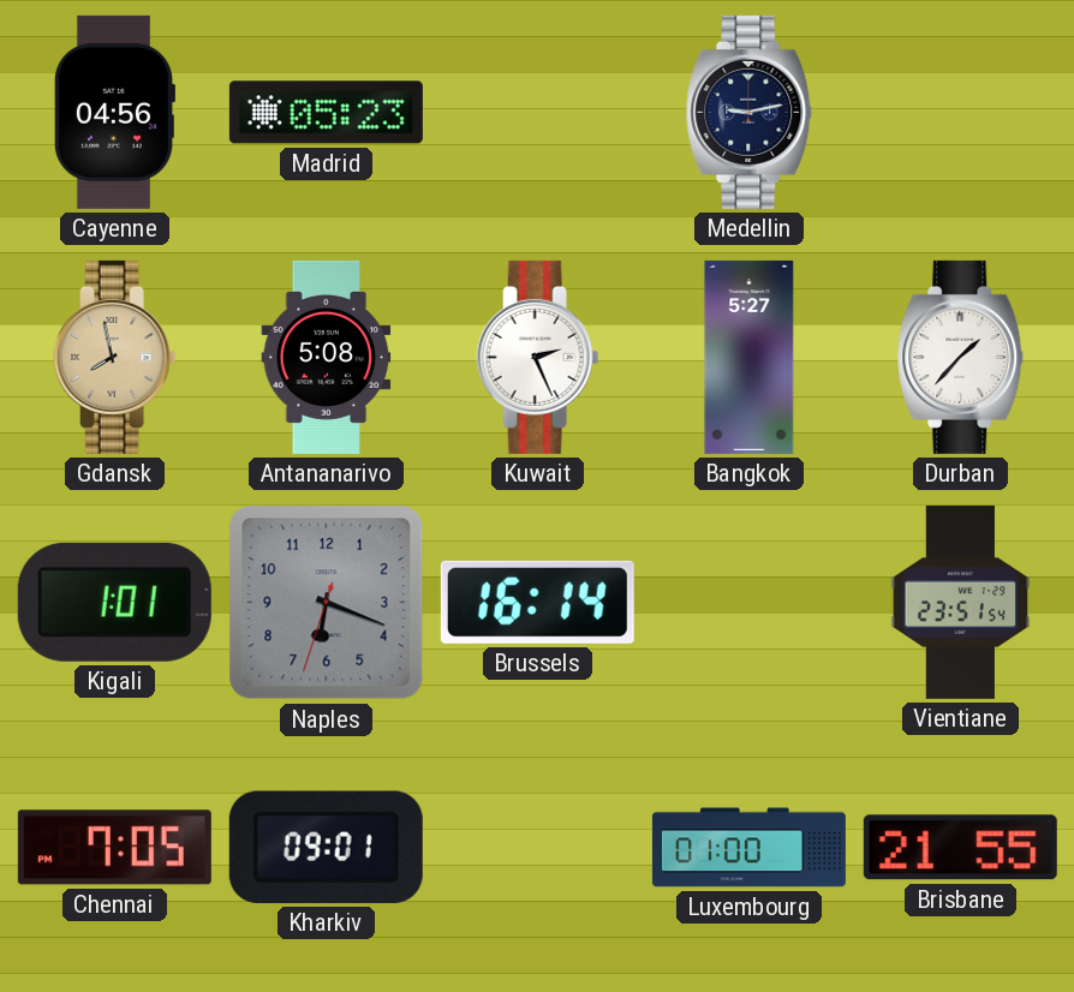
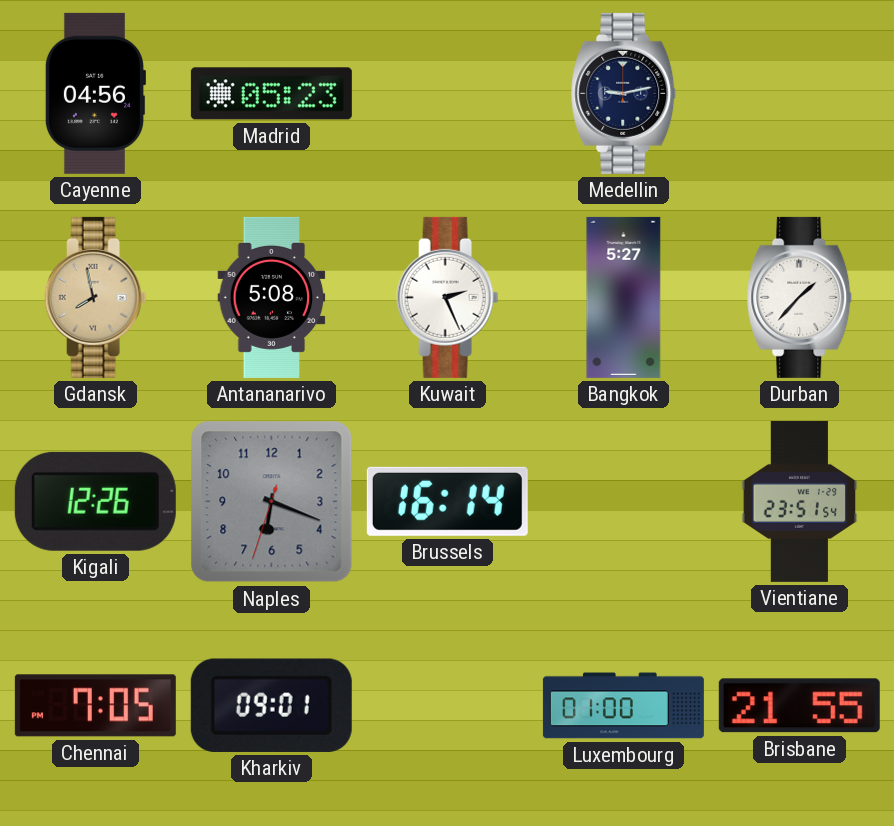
Kigali: 1:01 -> 12:26
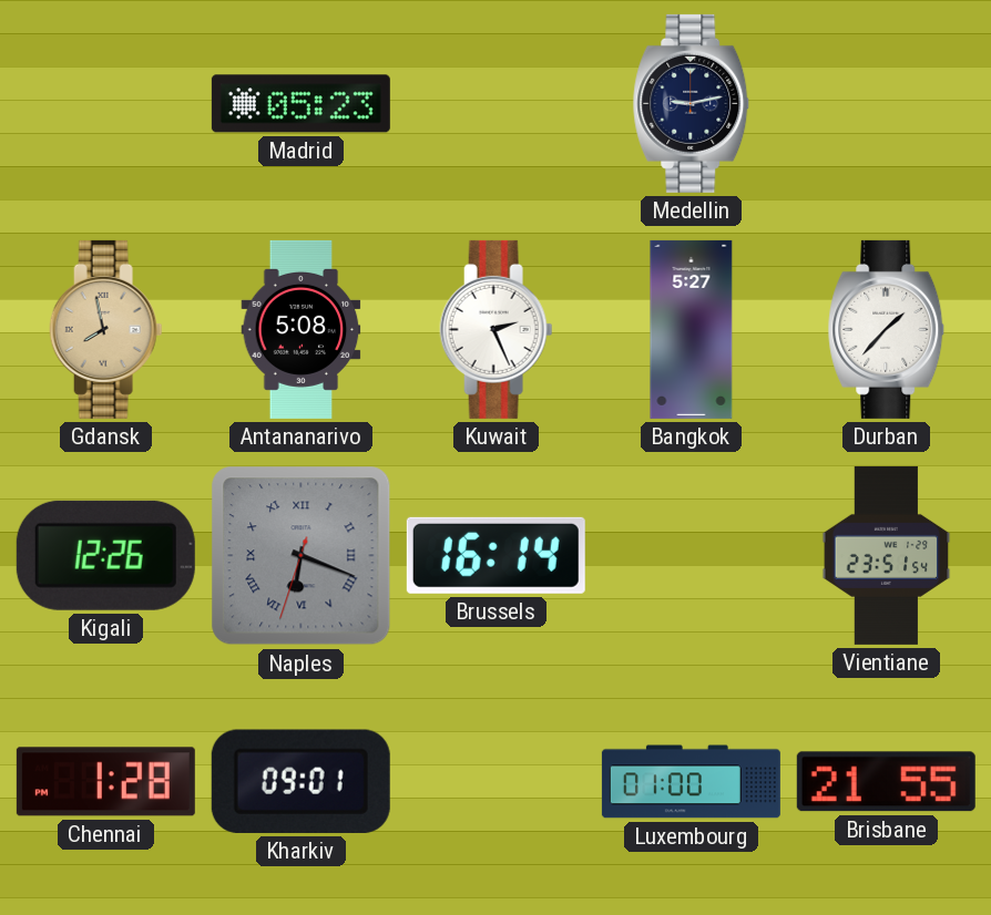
Cayenne: 04:56 -> none
Naples numerals: Arabic -> Roman
Chennai: 7:05 -> 1:28
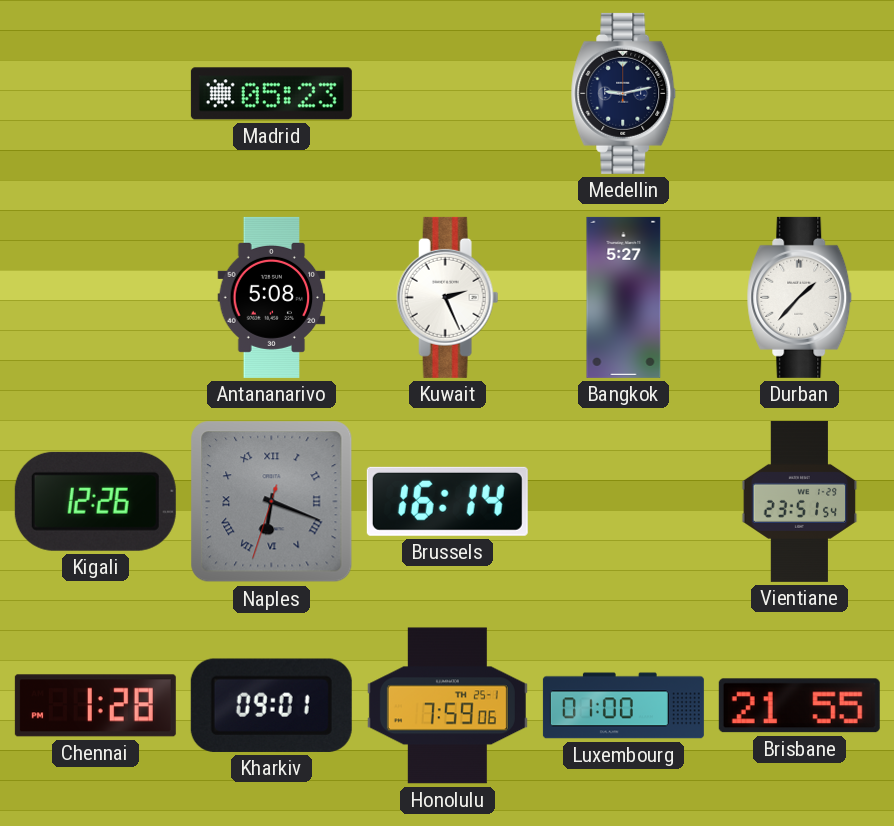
Gdansk: 7:58 -> none
Honolulu: none -> 7:59
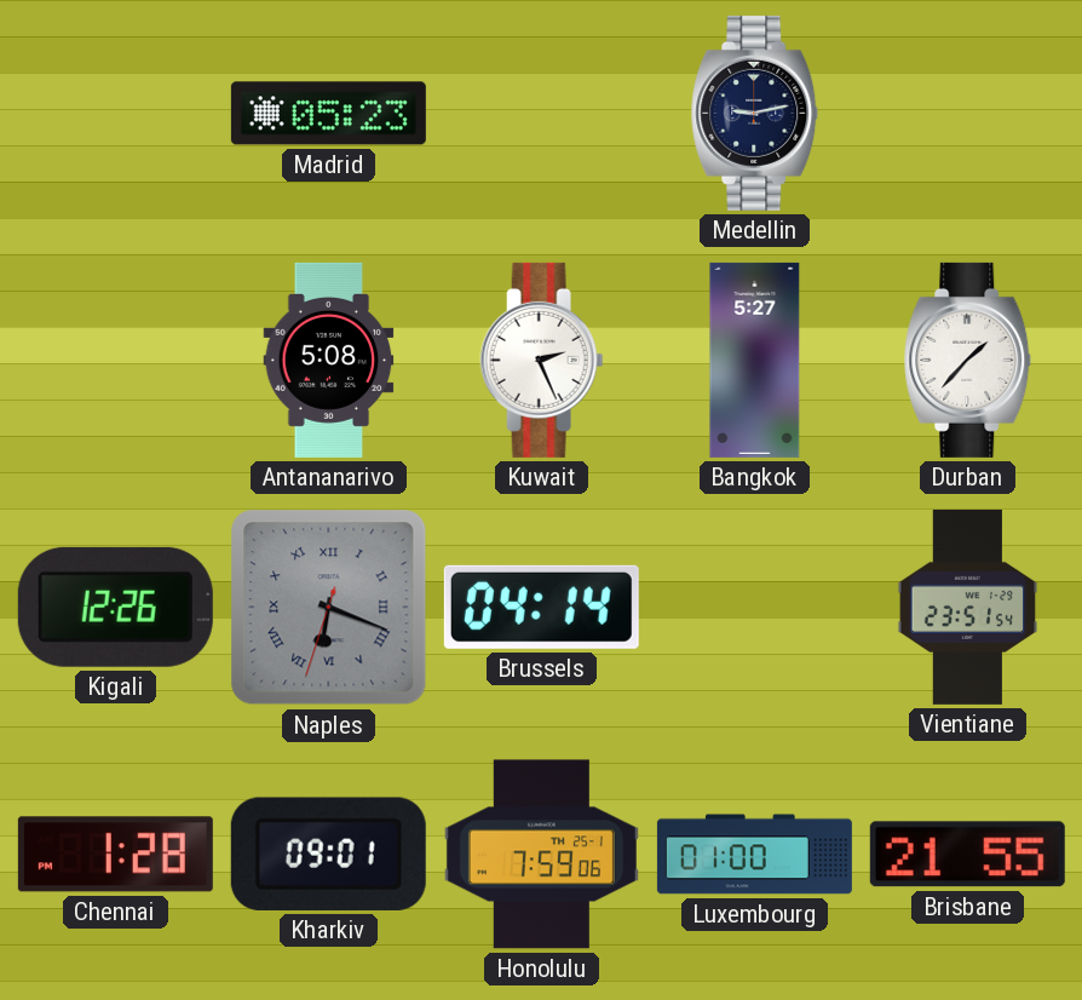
Brussels: 16:14 -> 04:14
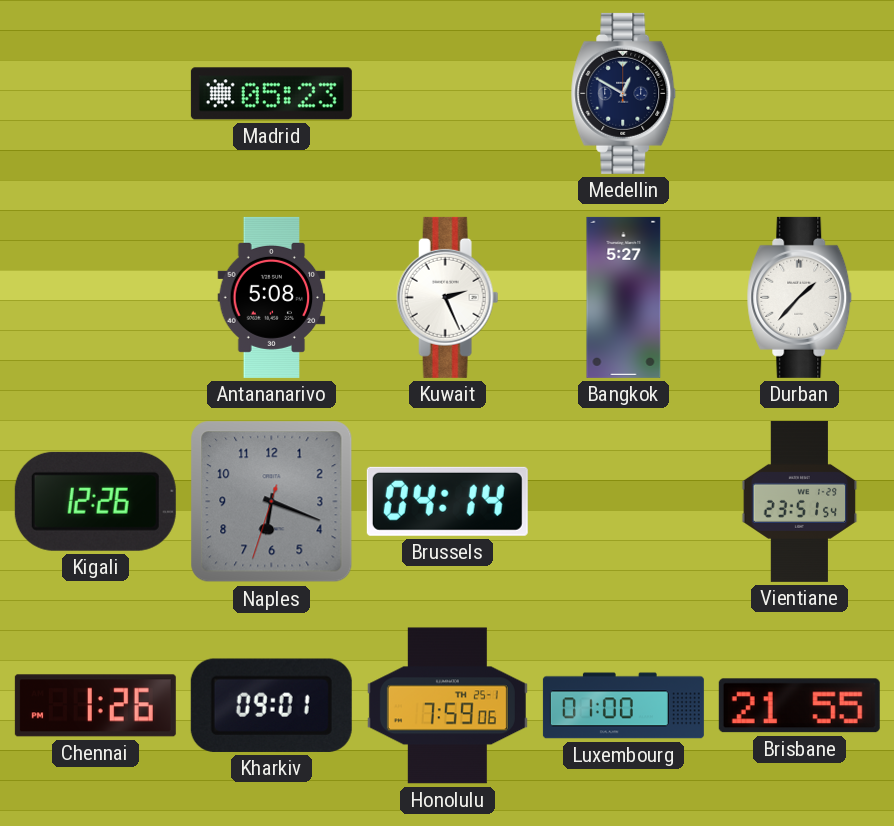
Medellin: 9:13 -> 12:50
Naples numerals: Roman -> Arabic
Chennai: 1:28 -> 1:26
